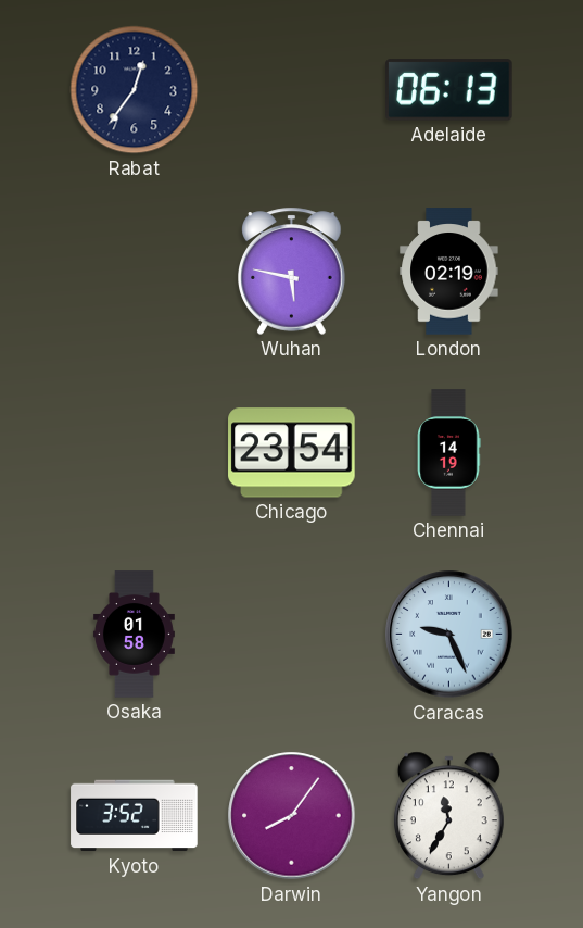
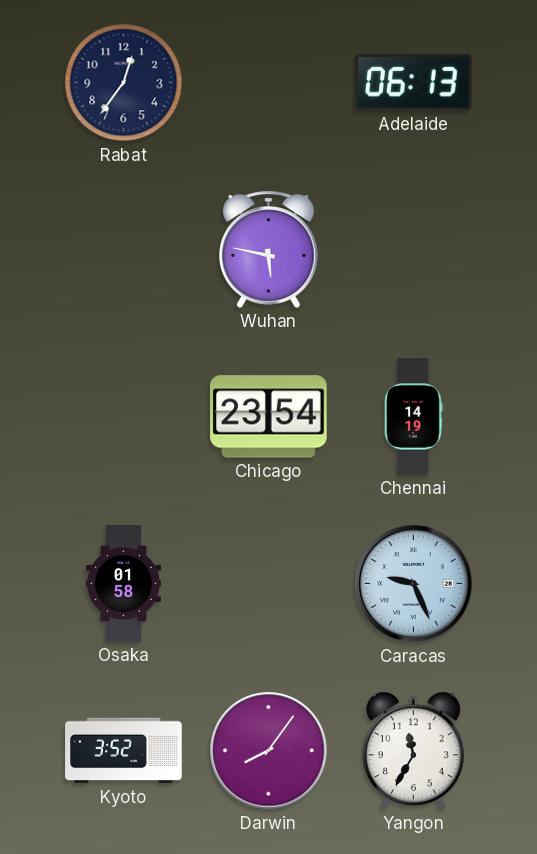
London: 02:19 -> none
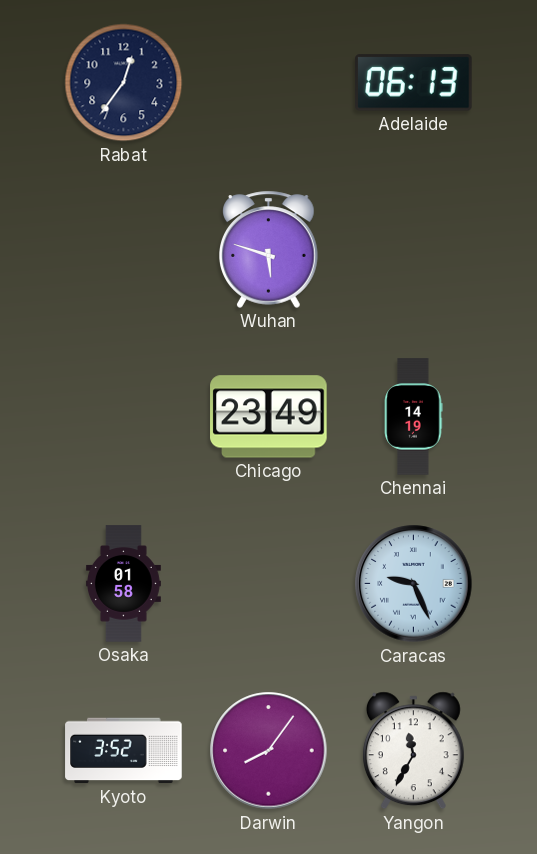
Wuhan: 5:47 -> 5:48
Chicago: 23:54 -> 23:49
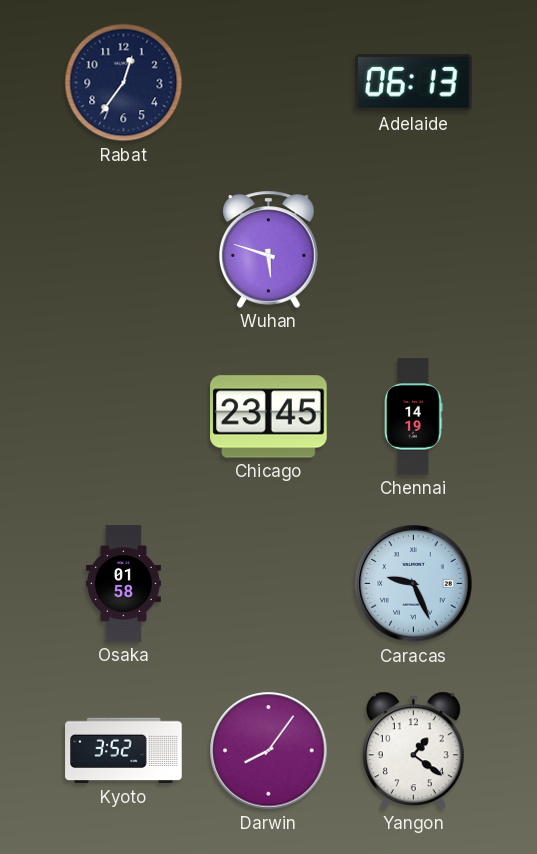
Chicago: 23:49 -> 23:45
Yangon: 11:35 -> 1:21
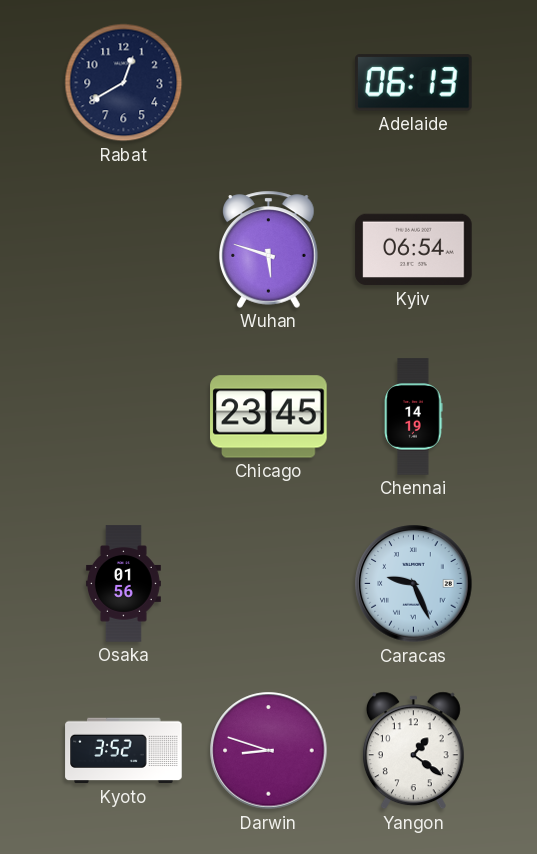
Rabat: 12:36 -> 12:40
Kyiv: none -> 06:54
Osaka: 01:58 -> 01:56
Darwin: 8:06 -> 8:48
